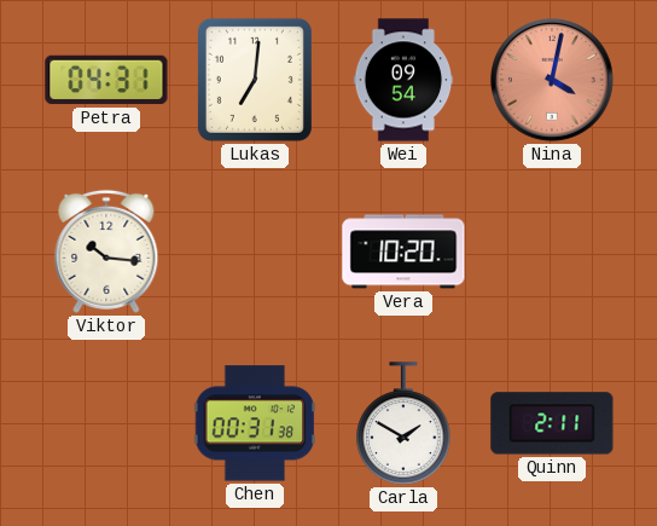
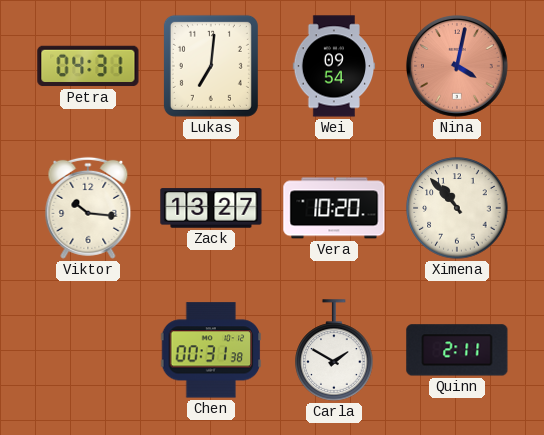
Zack: none -> 13:27
Ximena: none -> 10:53
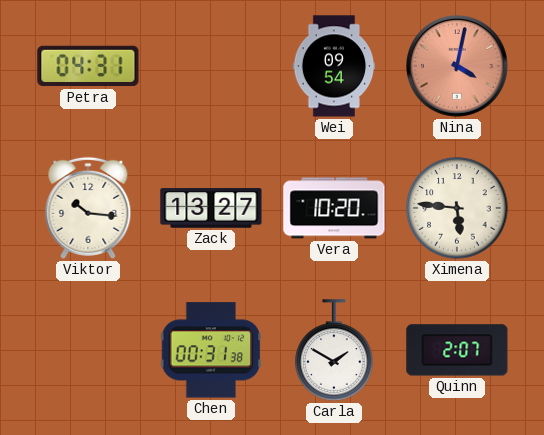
Lukas: 7:01 -> none
Ximena: 10:53 -> 5:46
Quinn: 2:11 -> 2:07
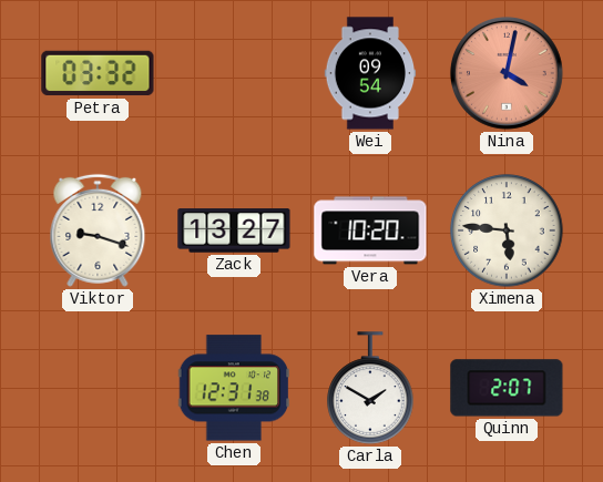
Petra: 04:31 -> 03:32
Viktor: 10:16 -> 9:18
Chen: 00:31 -> 12:31
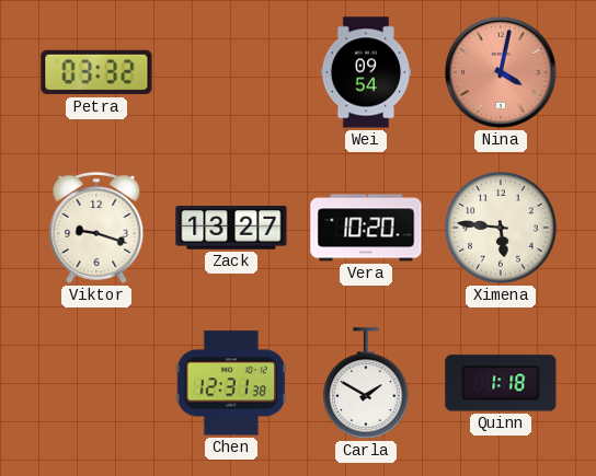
Quinn: 2:07 -> 1:18
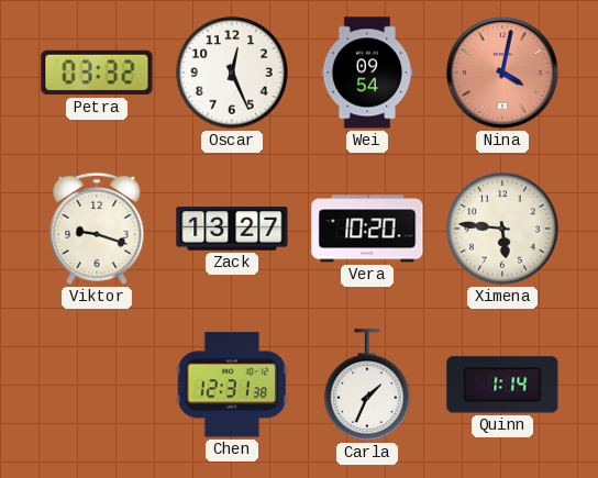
Oscar: none -> 12:26
Carla: 1:50 -> 1:34
Quinn: 1:18 -> 1:14
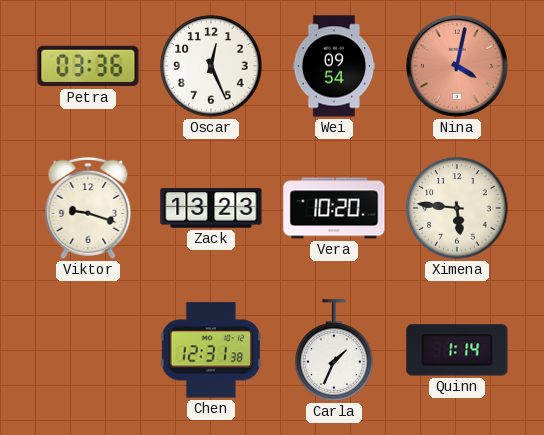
Petra: 03:32 -> 03:36
Zack: 13:27 -> 13:23
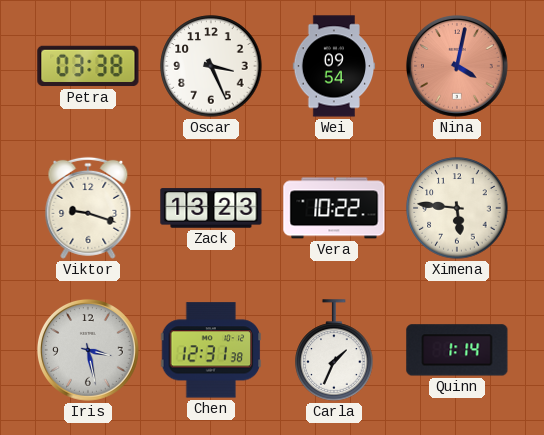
Petra: 03:36 -> 03:38
Oscar: 12:26 -> 3:26
Vera: 10:20 -> 10:22
Iris: none -> 3:28
